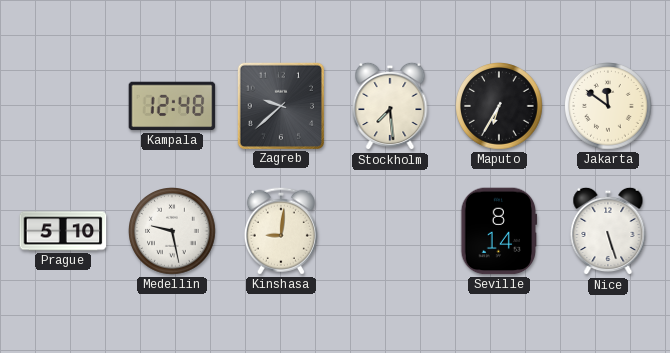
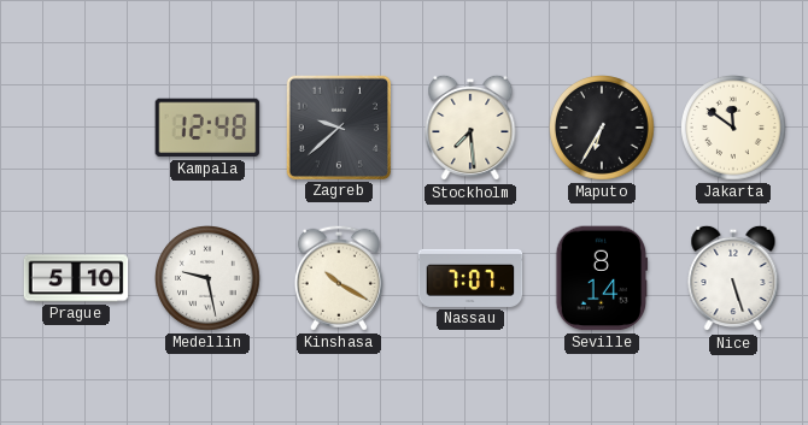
Kinshasa: 9:01 -> 10:20
Nassau: none -> 7:07
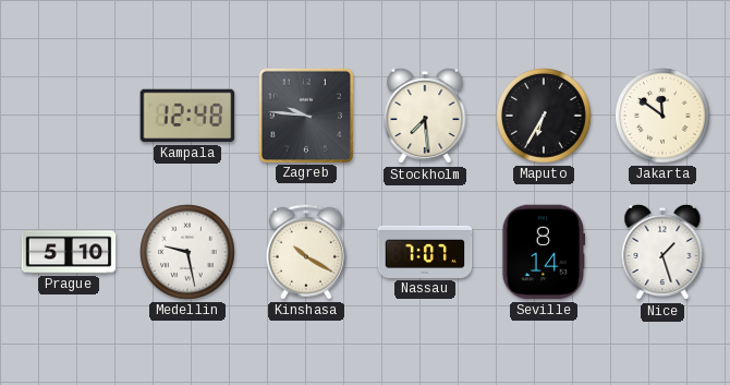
Zagreb: 9:38 -> 9:46
Nice: 5:27 -> 1:27
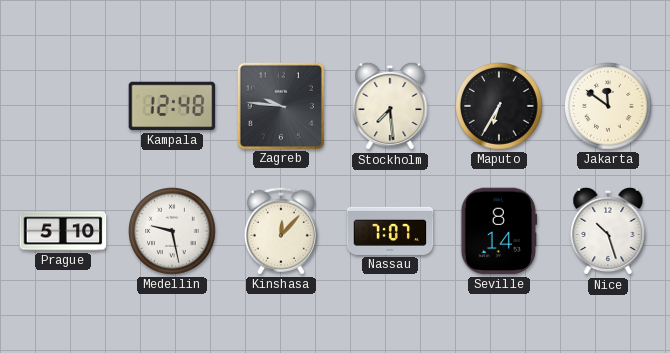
Kinshasa: 10:20 -> 12:07
Nice: 1:27 -> 10:27
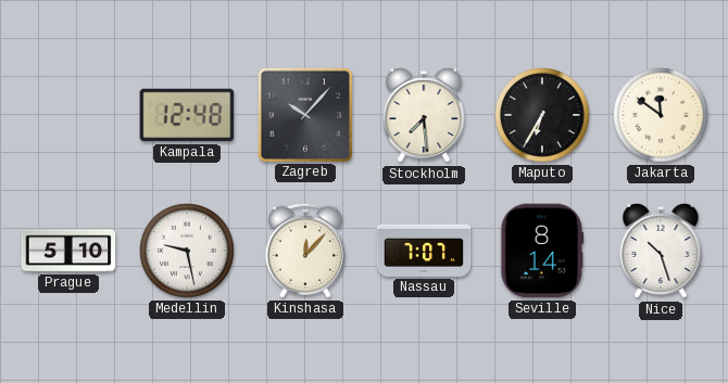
Zagreb: 9:46 -> 10:07
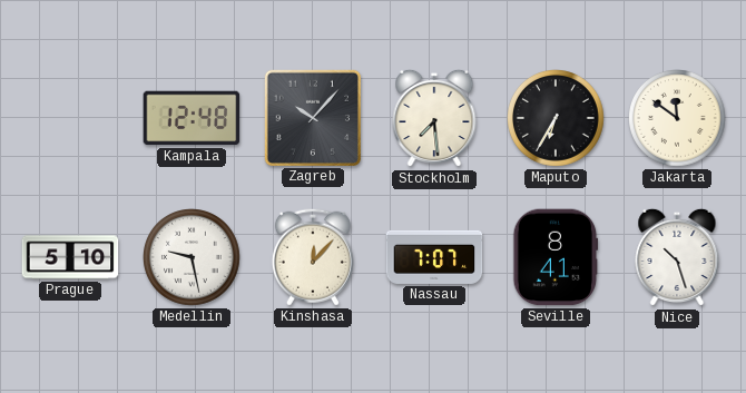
Seville: 8:14 -> 8:41
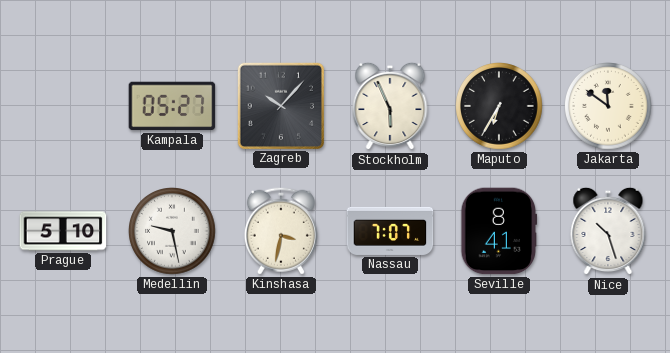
Kampala: 12:48 -> 05:27
Stockholm: 7:29 -> 5:56
Kinshasa: 12:07 -> 3:32
